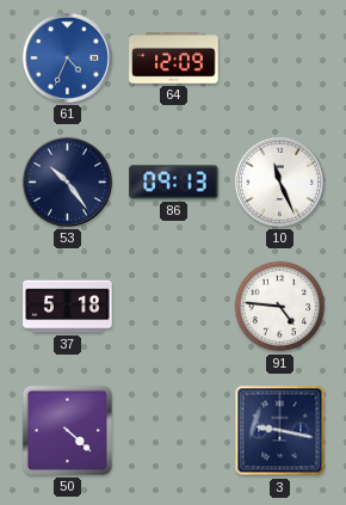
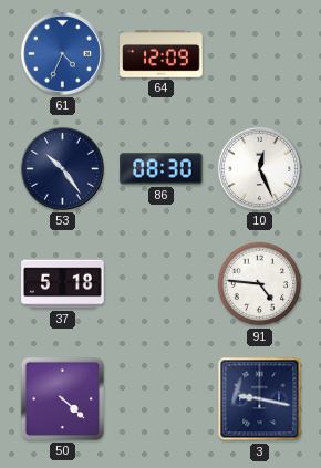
86: 09:13 -> 08:30
10: 11:26 -> 12:26
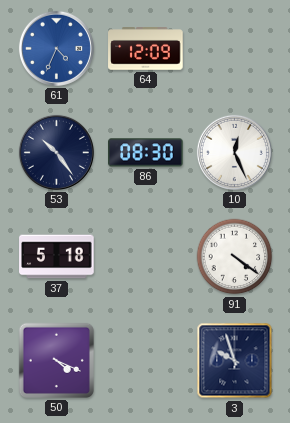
91: 4:46 -> 4:21
50: 4:22 -> 4:19
3: 9:17 -> 9:57
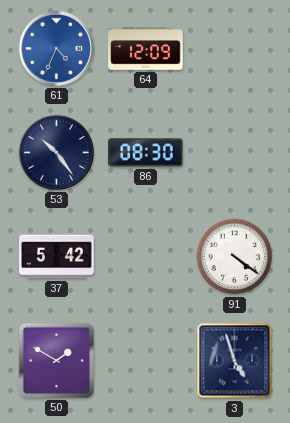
10: 12:26 -> none
37: 5:18 -> 5:42
50: 4:19 -> 1:50
3: 9:57 -> 4:57
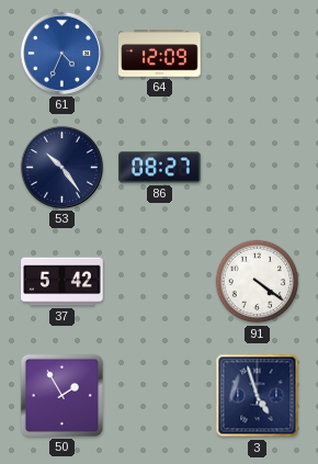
86: 08:30 -> 08:27
50: 1:50 -> 1:55
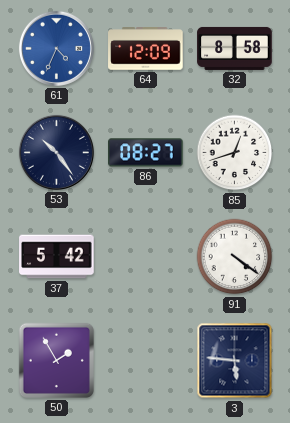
32: none -> 8:58
85: none -> 12:42
3: 4:57 -> 5:46
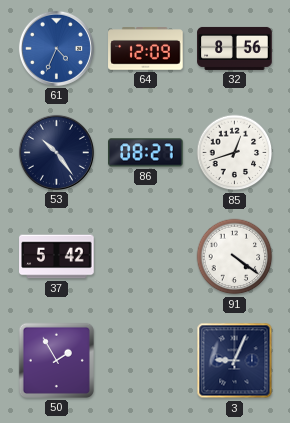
32: 8:58 -> 8:56
3: 5:46 -> 9:04
